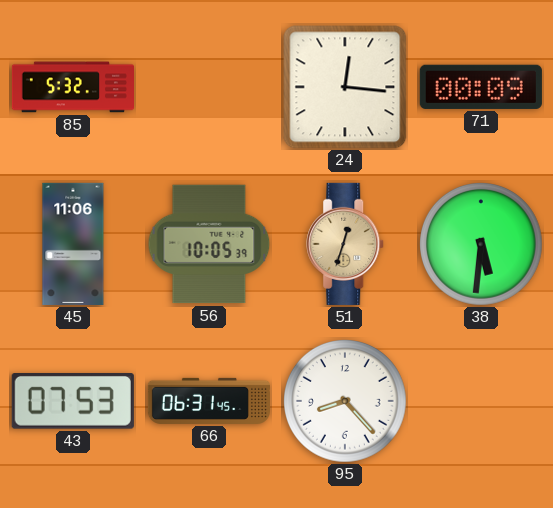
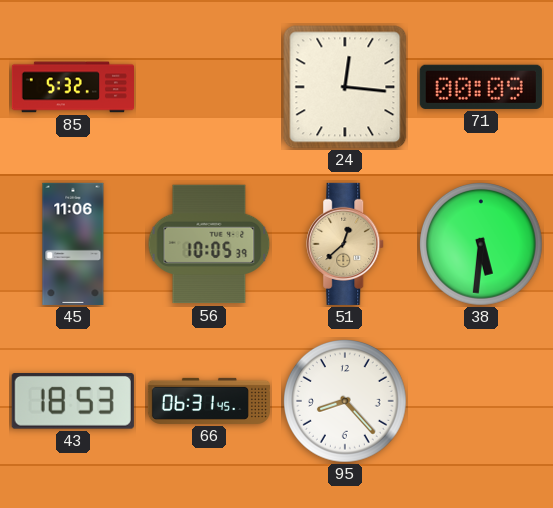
51: 12:33 -> 12:38
43: 07:53 -> 18:53
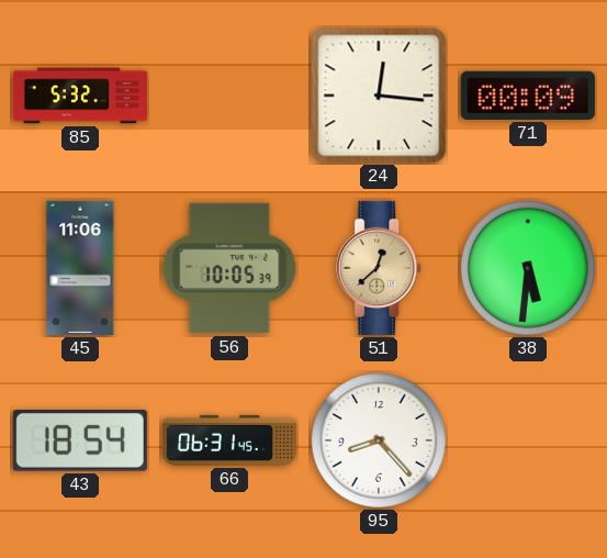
43: 18:53 -> 18:54
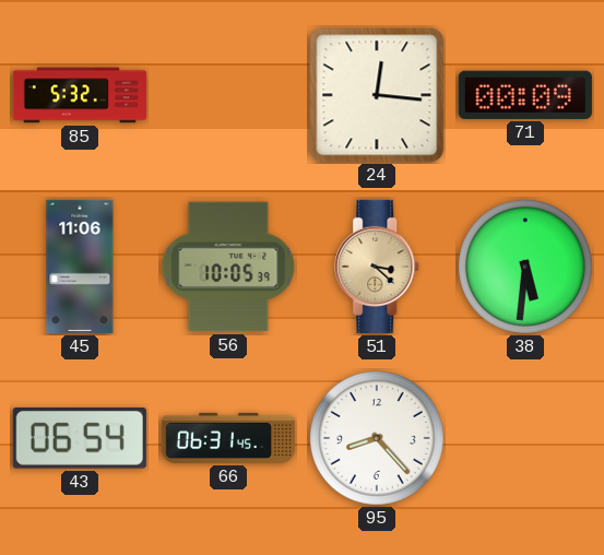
51: 12:38 -> 3:22
43: 18:54 -> 06:54
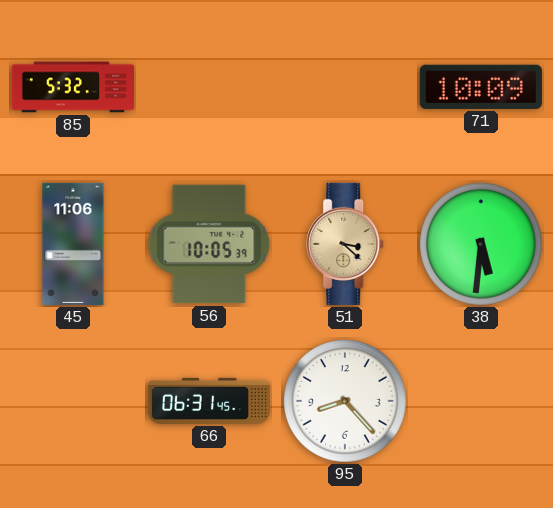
24: 12:16 -> none
71: 00:09 -> 10:09
43: 06:54 -> none
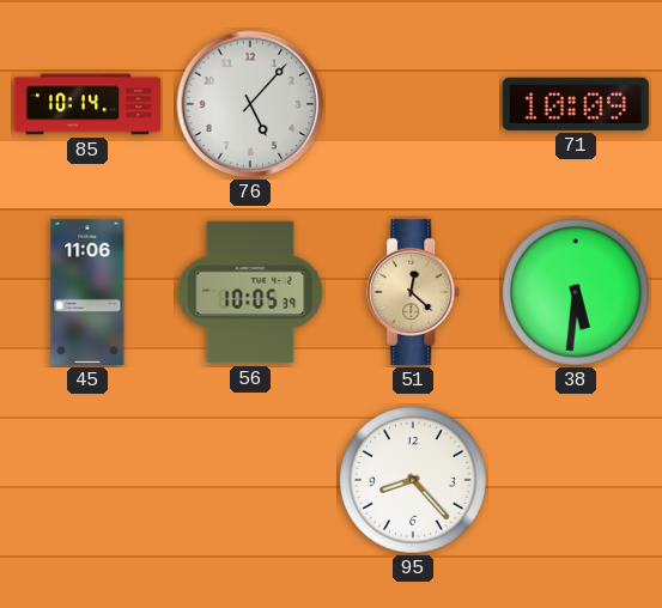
85: 5:32 -> 10:14
76: none -> 5:07
51: 3:22 -> 12:22
66: 06:31 -> none
